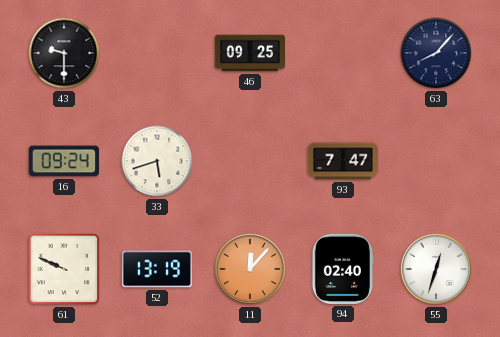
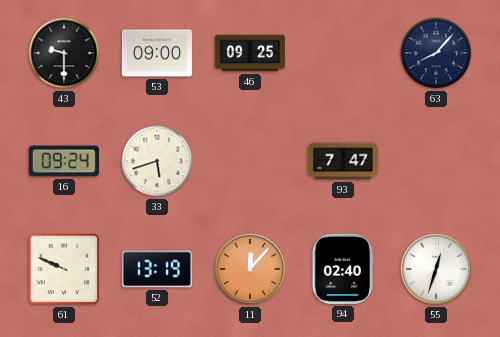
53: none -> 09:00
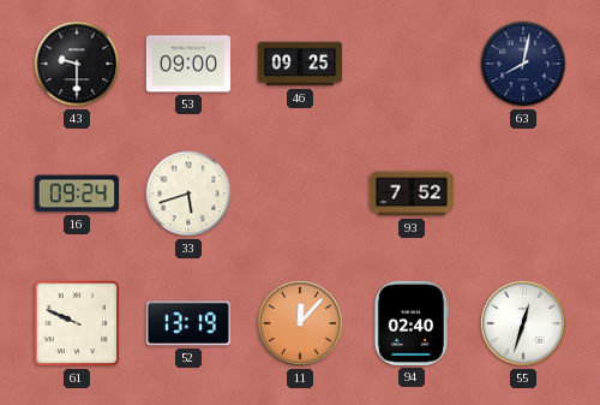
63: 8:07 -> 8:02
93: 7:47 -> 7:52
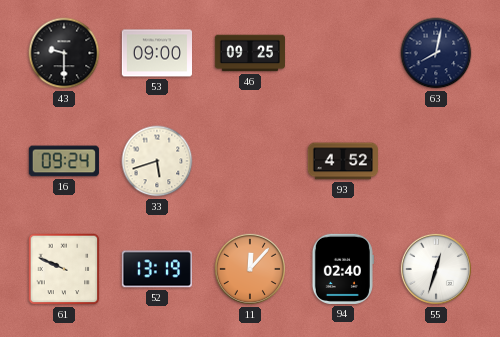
93: 7:52 -> 4:52
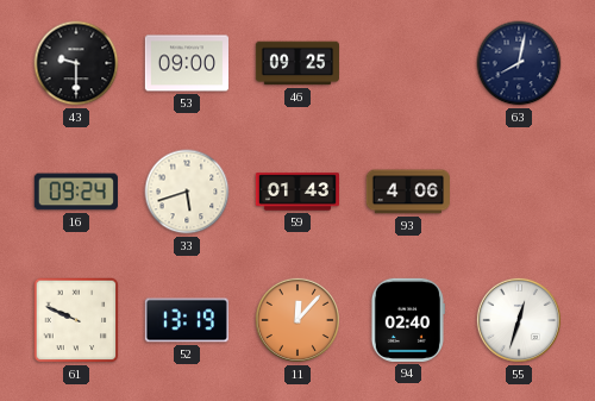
59: none -> 01:43
93: 4:52 -> 4:06
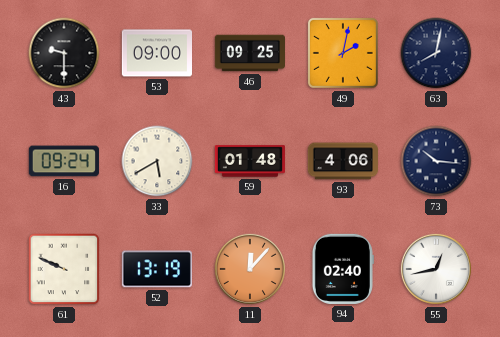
49: none -> 2:02
33: 5:42 -> 5:40
59: 01:43 -> 01:48
73: none -> 10:16
55: 12:33 -> 12:43
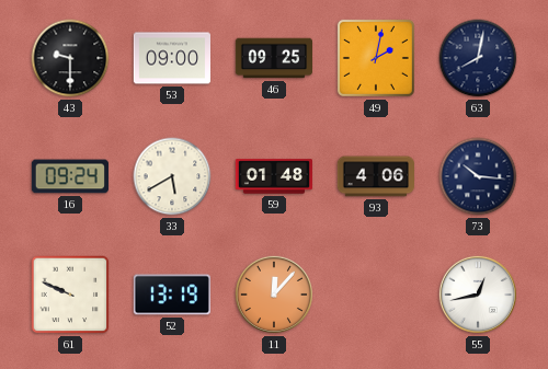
94: 02:40 -> none
